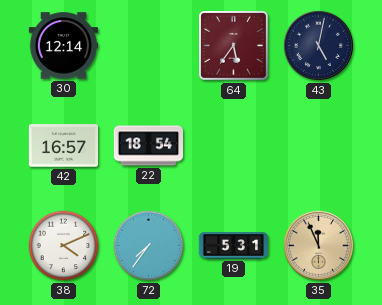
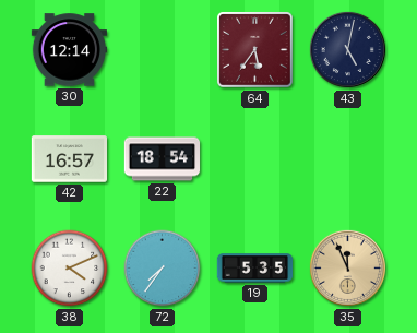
19: 5:31 -> 5:35
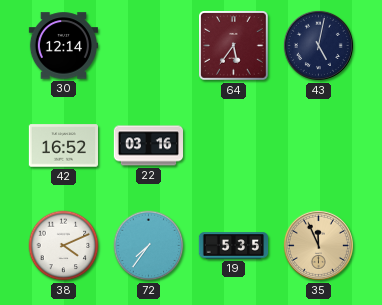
42: 16:57 -> 16:52
22: 18:54 -> 03:16
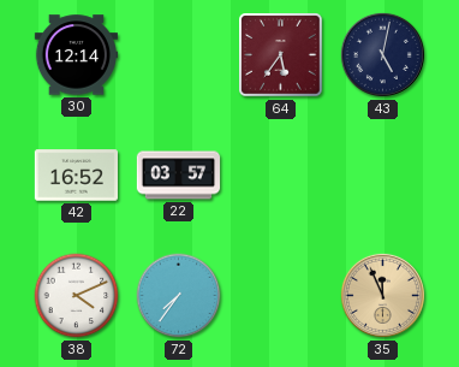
22: 03:16 -> 03:57
19: 5:35 -> none
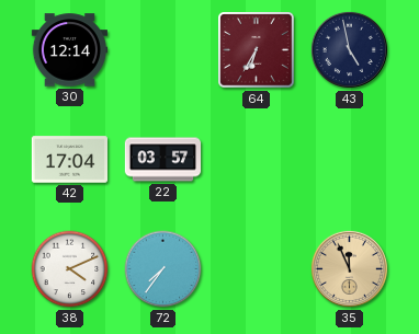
64: 5:36 -> 6:35
43: 5:02 -> 4:58
42: 16:52 -> 17:04
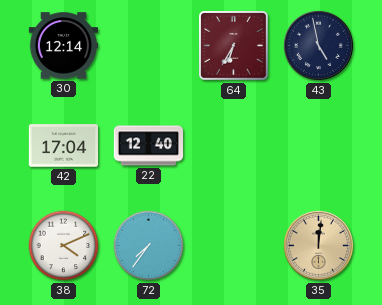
22: 03:57 -> 12:40
35: 11:56 -> 12:01
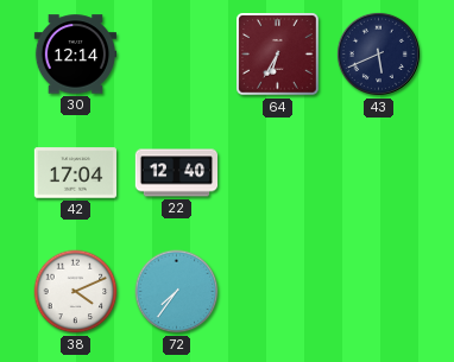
43: 4:58 -> 5:41
35: 12:01 -> none
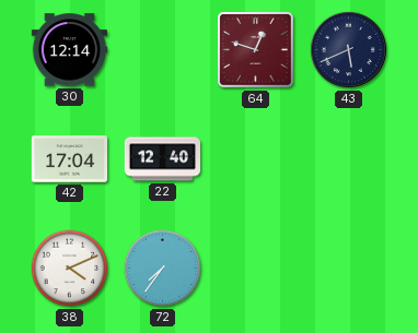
64: 6:35 -> 12:48
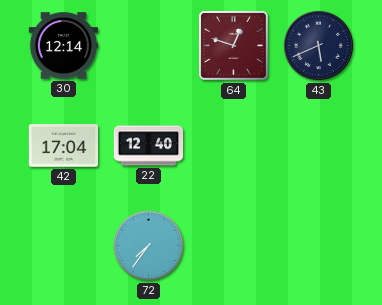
38: 4:11 -> none
